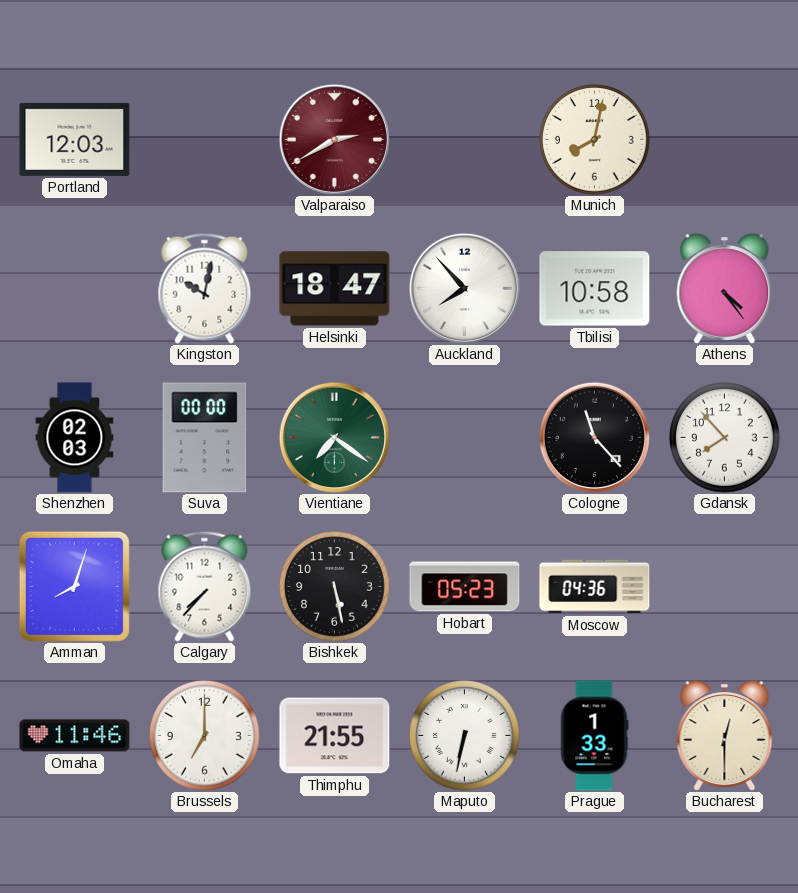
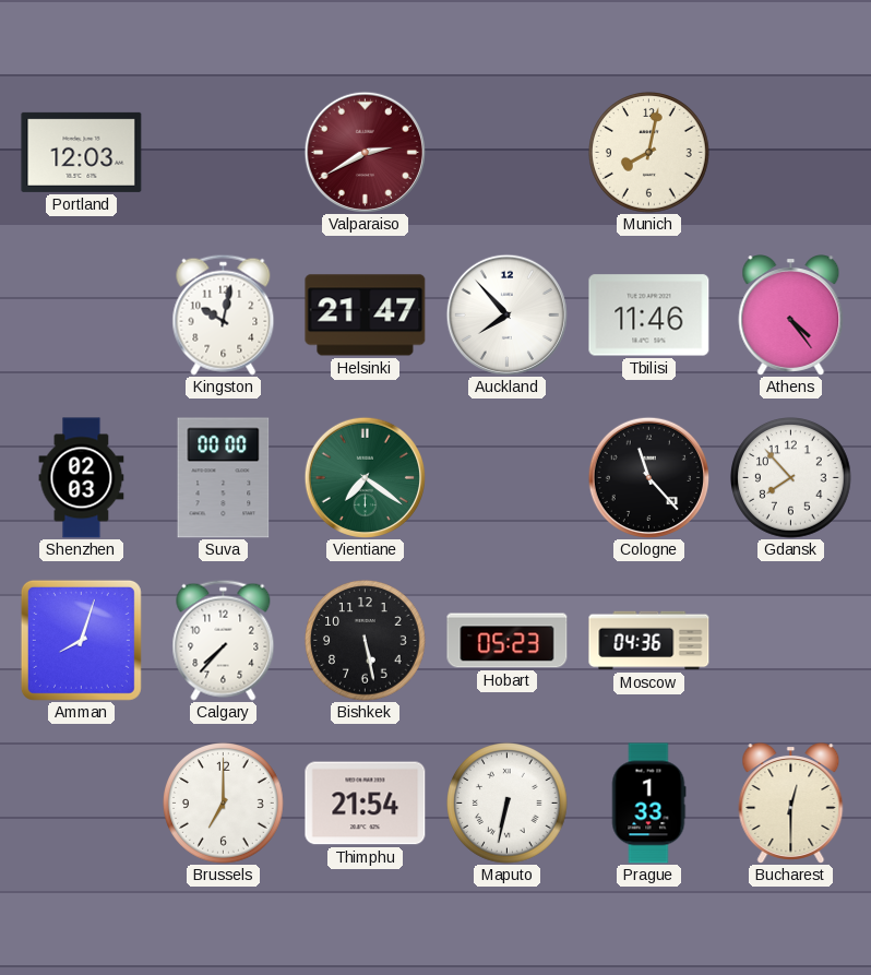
Helsinki: 18:47 -> 21:47
Tbilisi: 10:58 -> 11:46
Omaha: 11:46 -> none
Thimphu: 21:55 -> 21:54
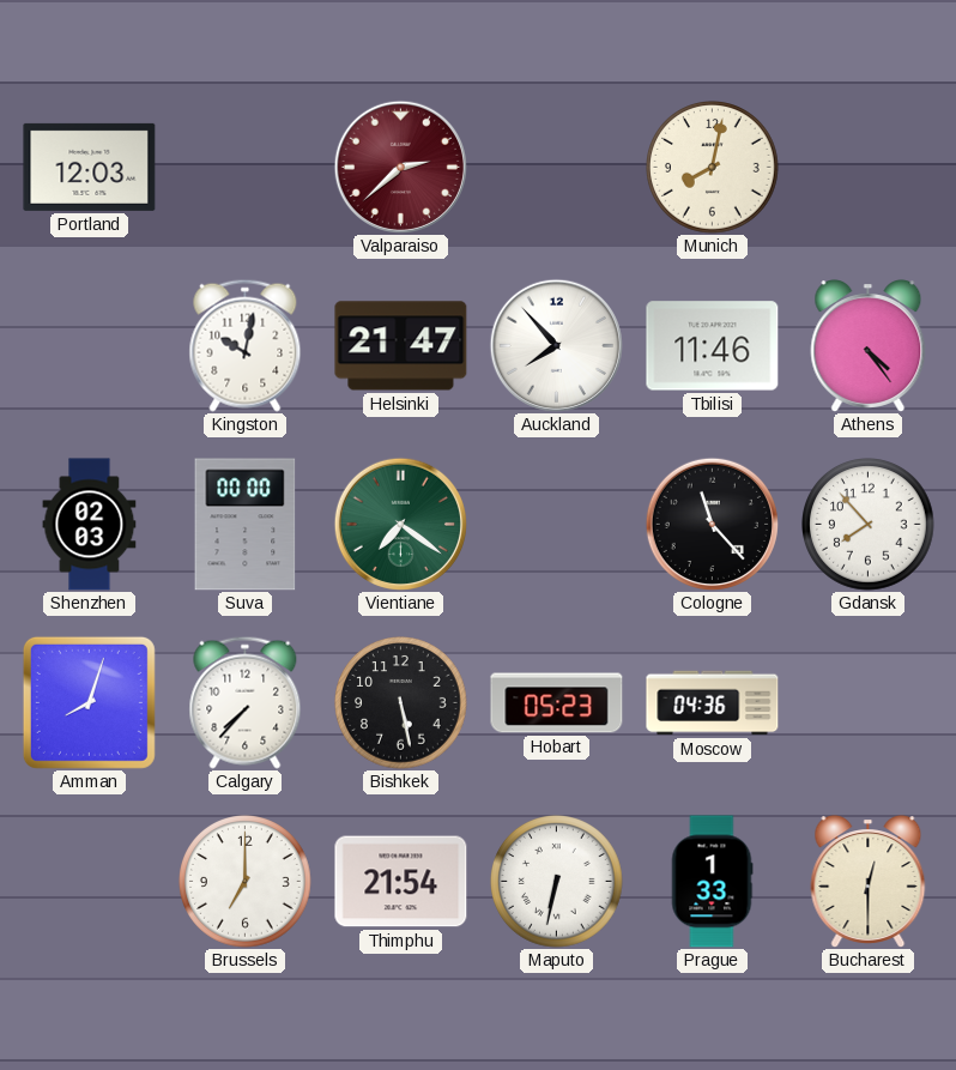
Valparaiso: 2:40 -> 2:38
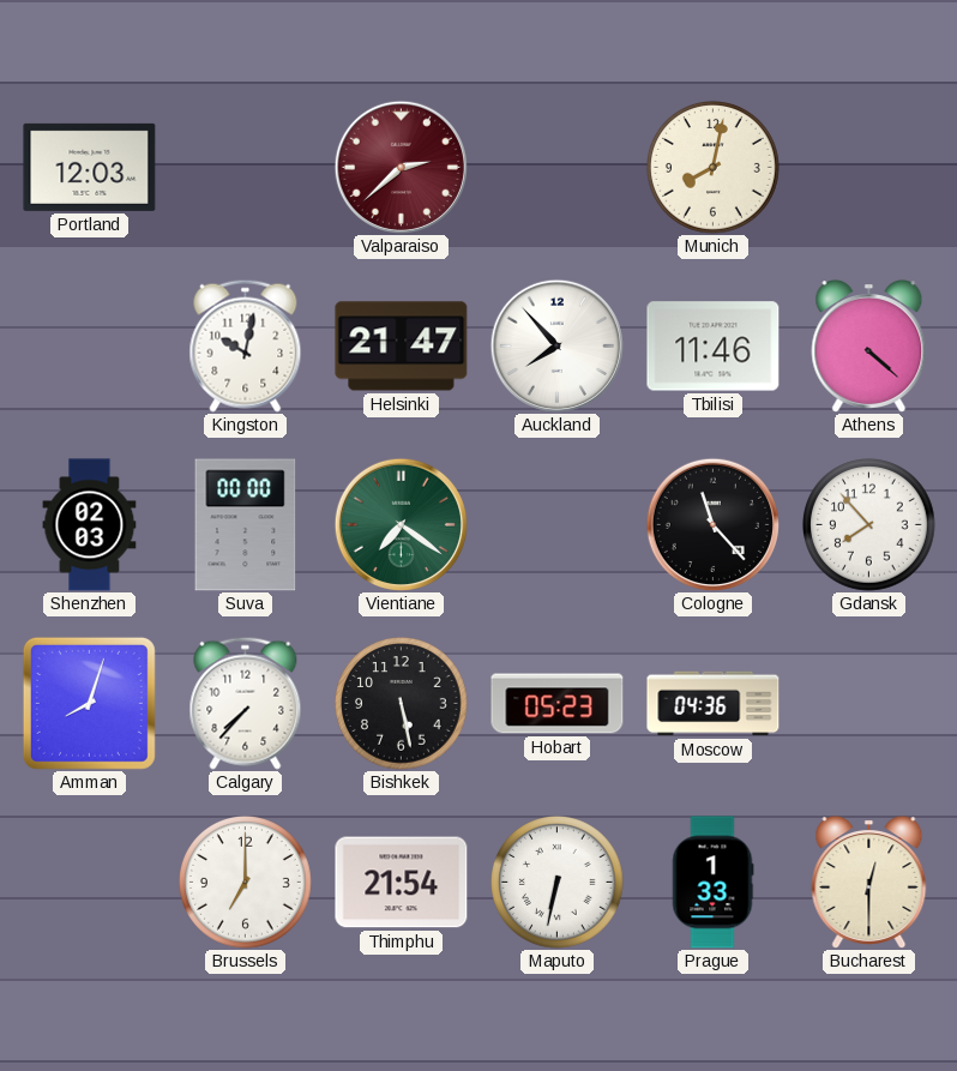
Athens: 4:24 -> 4:22
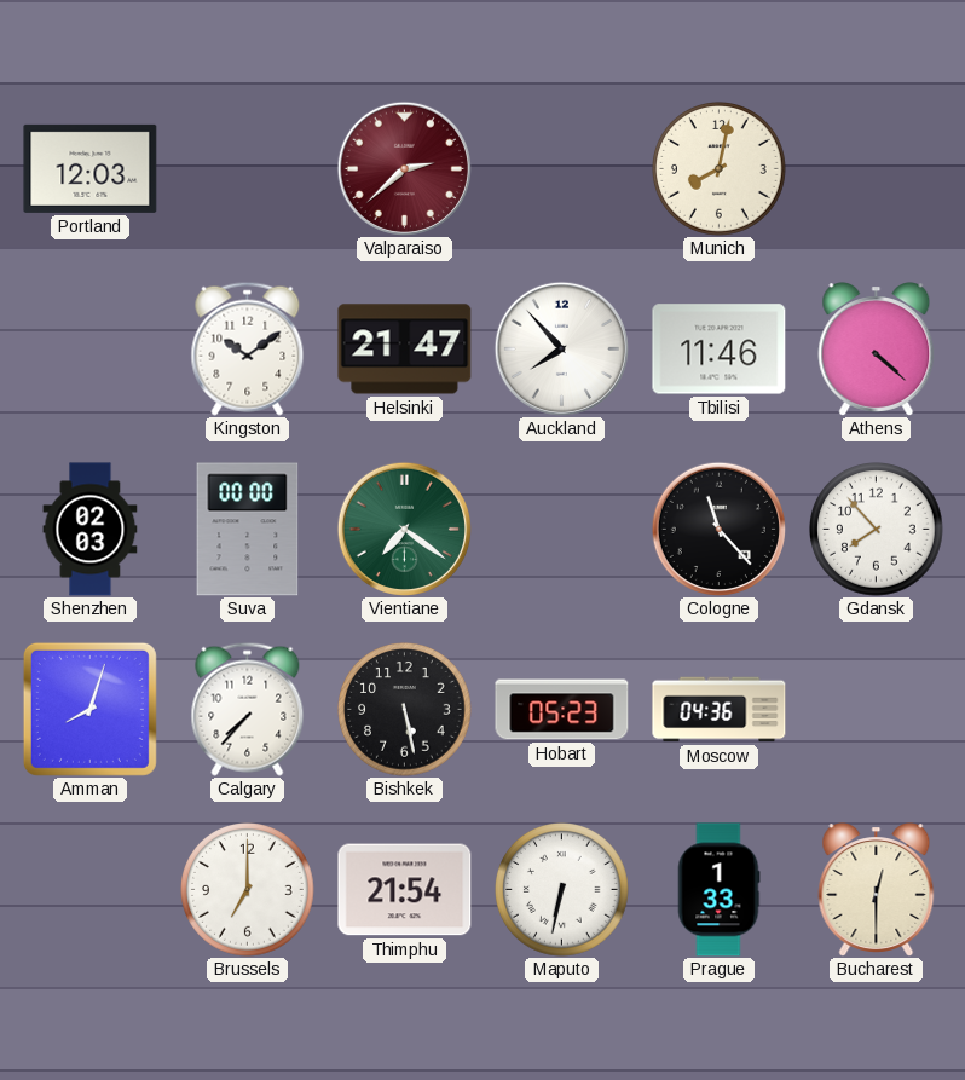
Kingston: 10:02 -> 10:09
